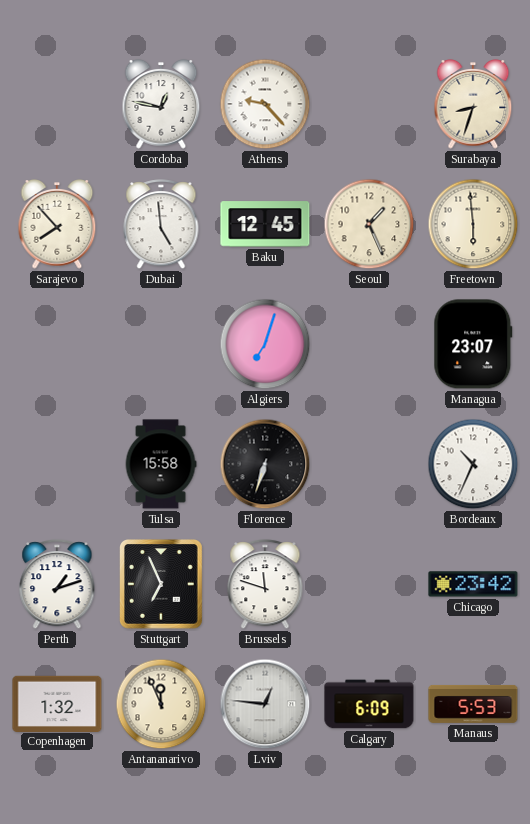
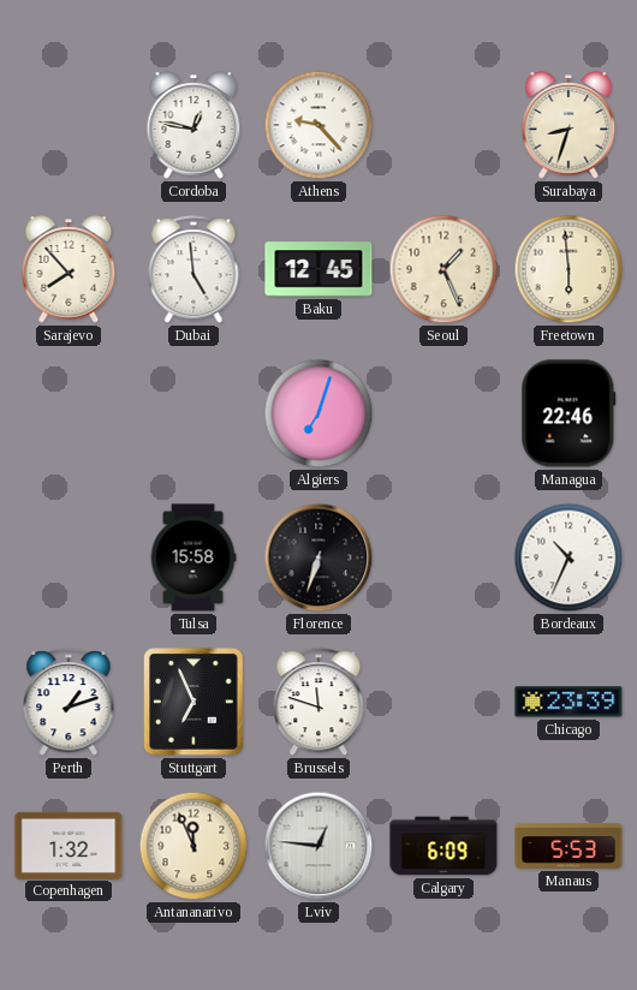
Managua: 23:07 -> 22:46
Chicago: 23:42 -> 23:39
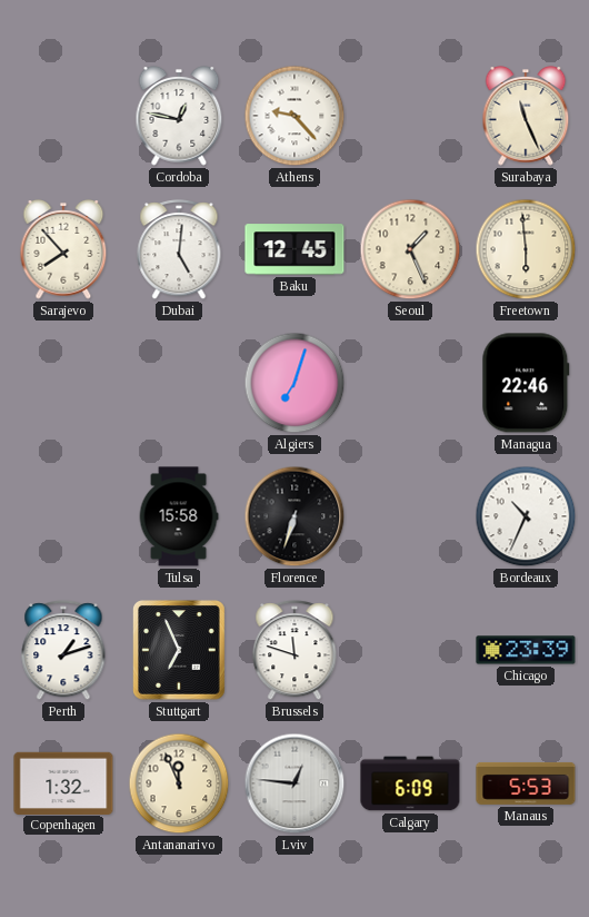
Surabaya: 8:33 -> 11:26
Dubai: 4:59 -> 5:01
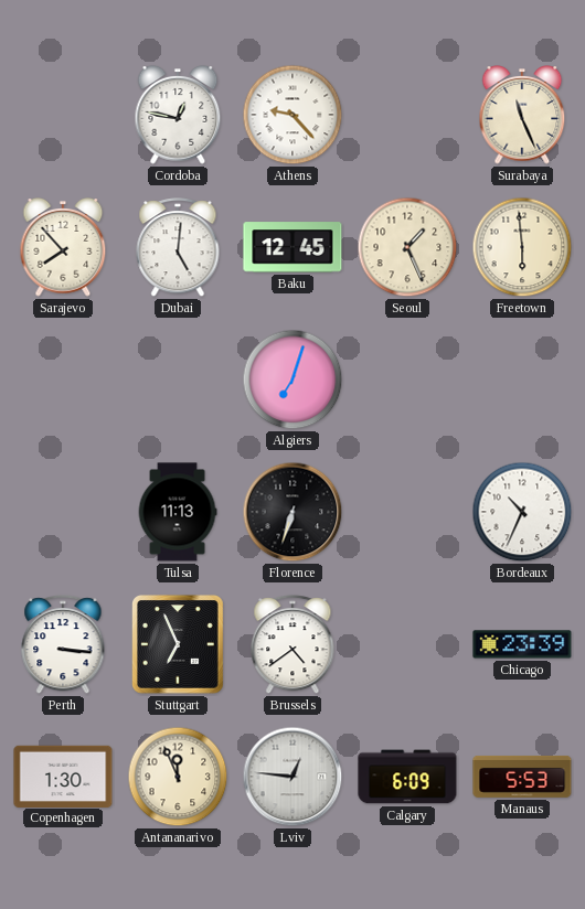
Managua: 22:46 -> none
Tulsa: 15:58 -> 11:13
Perth: 1:12 -> 3:16
Brussels: 11:48 -> 4:39
Copenhagen: 1:32 -> 1:30
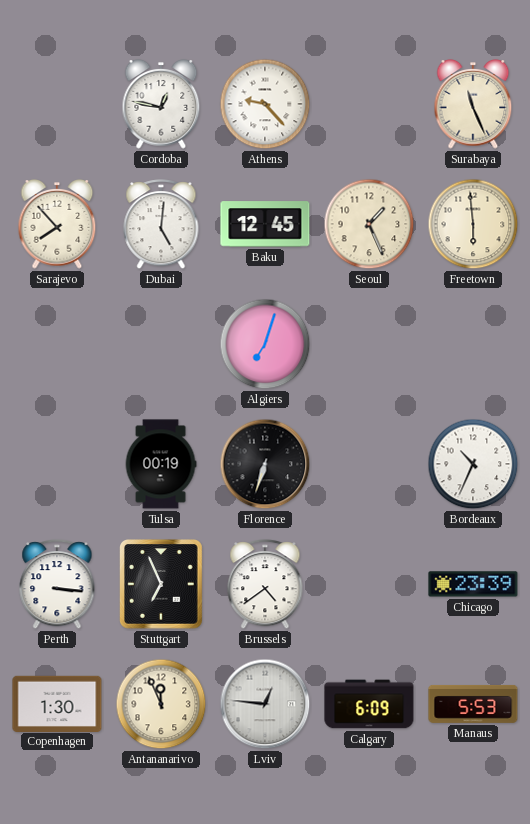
Tulsa: 11:13 -> 00:19
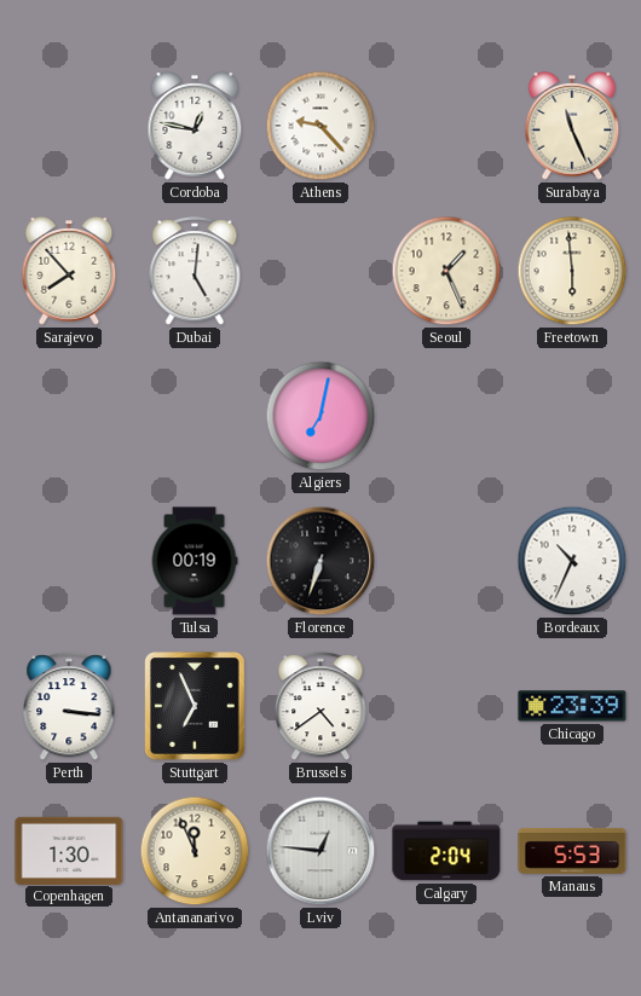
Baku: 12:45 -> none
Algiers: 7:03 -> 7:02
Calgary: 6:09 -> 2:04
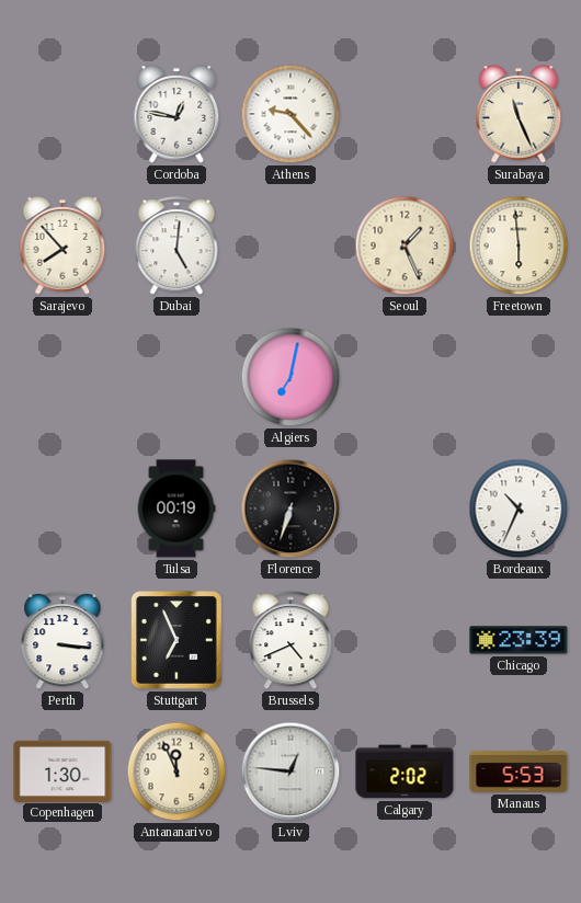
Brussels: 4:39 -> 4:41
Calgary: 2:04 -> 2:02
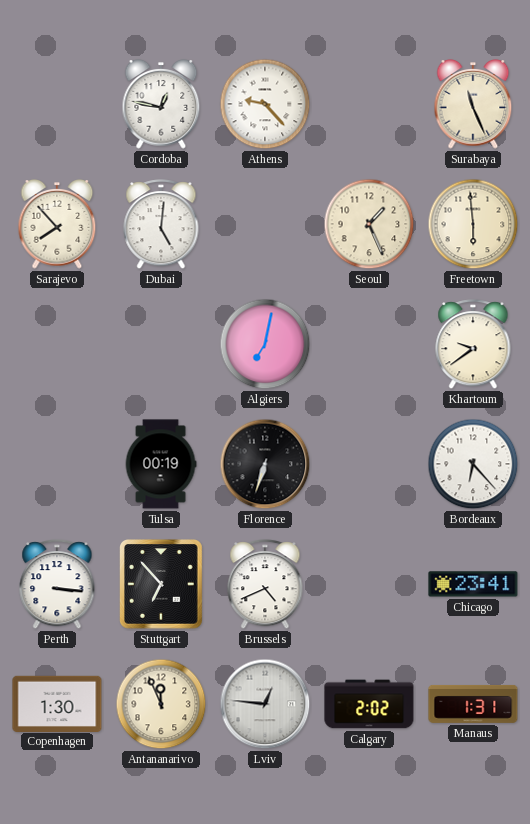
Khartoum: none -> 9:39
Bordeaux: 10:34 -> 6:23
Stuttgart: 6:56 -> 6:53
Chicago: 23:39 -> 23:41
Manaus: 5:53 -> 1:31
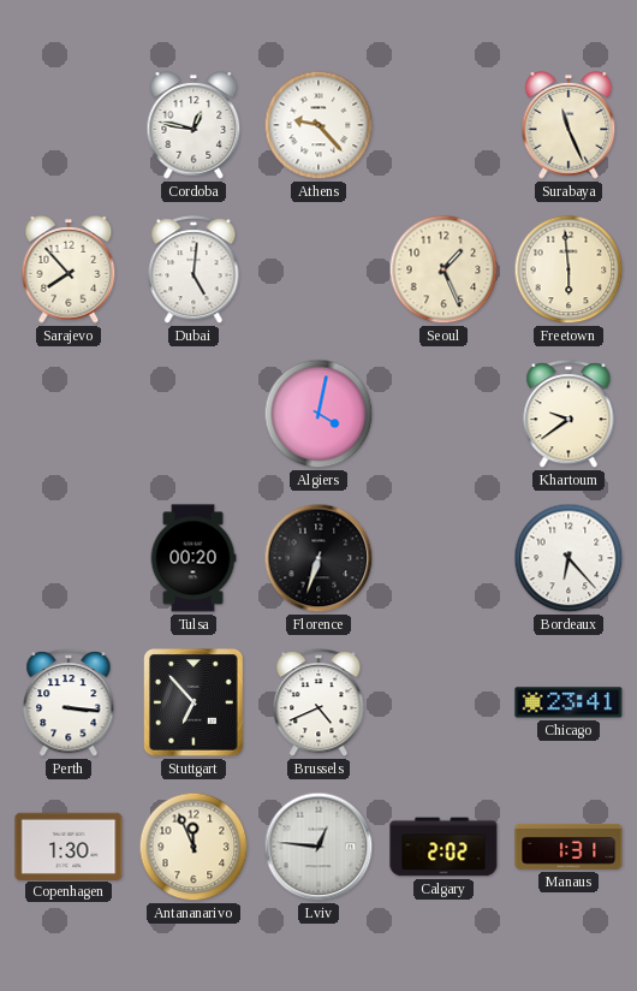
Algiers: 7:02 -> 4:02
Tulsa: 00:19 -> 00:20
